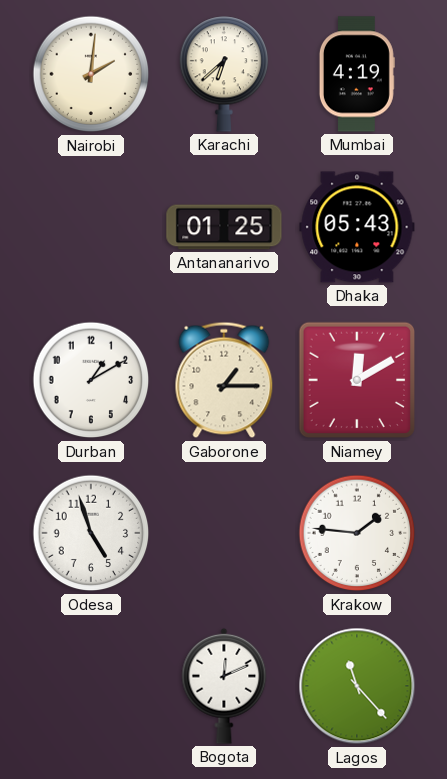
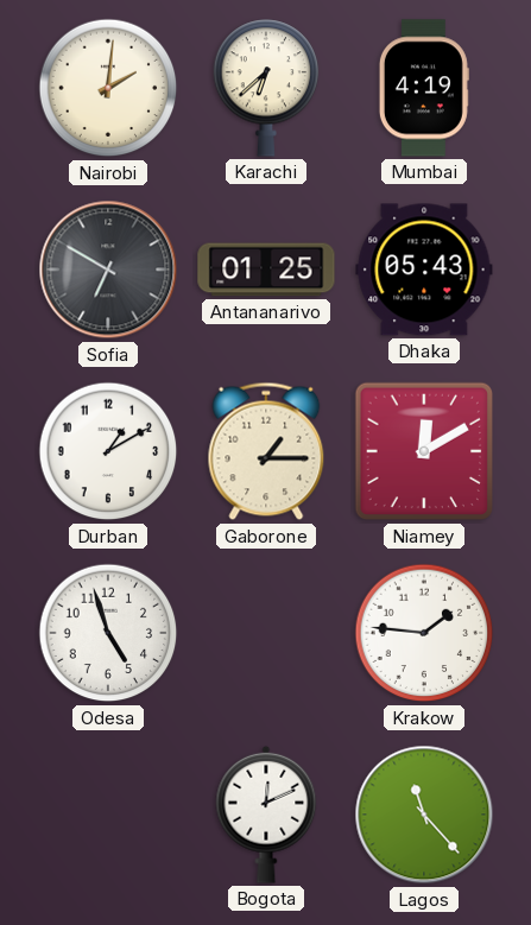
Sofia: none -> 6:50
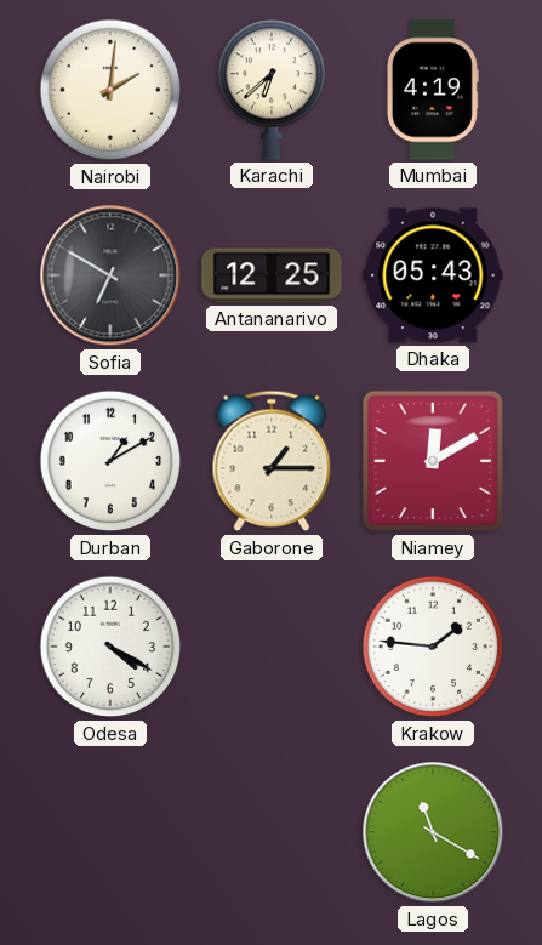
Antananarivo: 01:25 -> 12:25
Odesa: 4:57 -> 4:20
Bogota: 12:11 -> none
Lagos: 11:23 -> 11:20
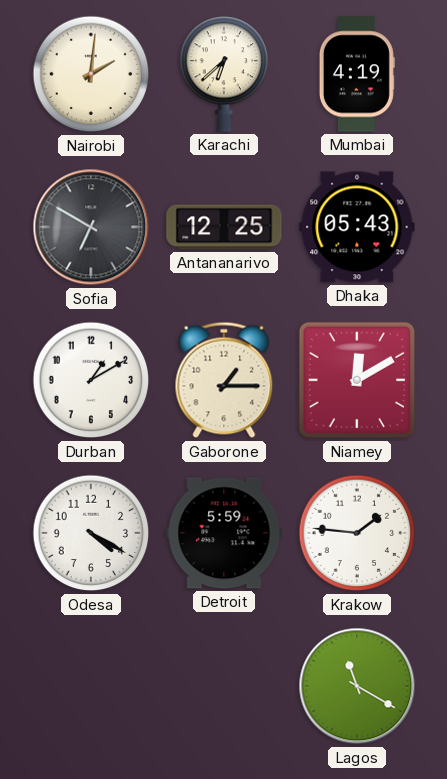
Detroit: none -> 5:59
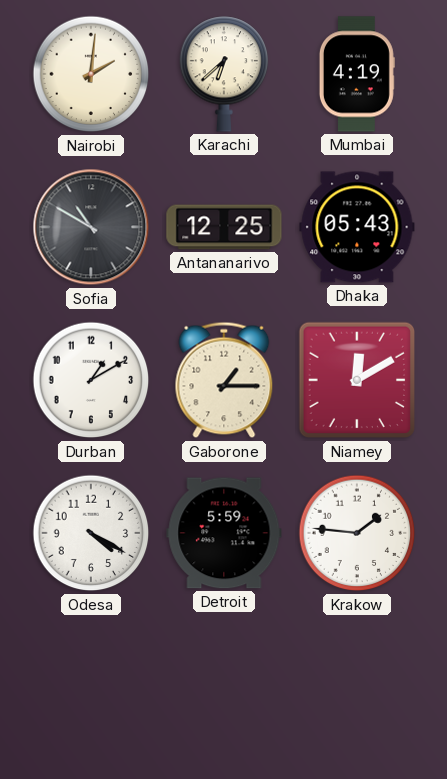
Sofia: 6:50 -> 10:50
Lagos: 11:20 -> none
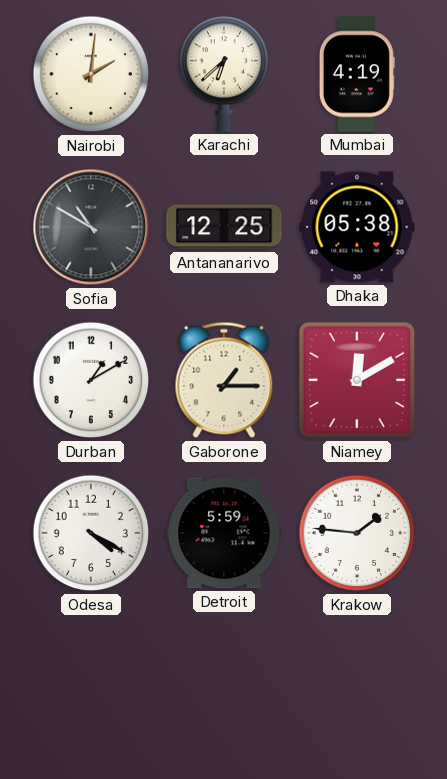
Dhaka: 05:43 -> 05:38
